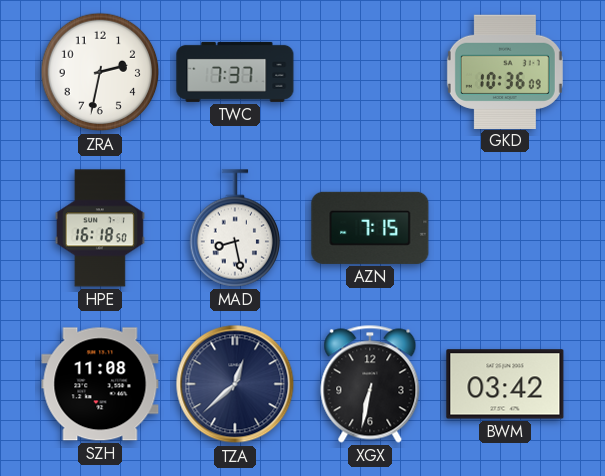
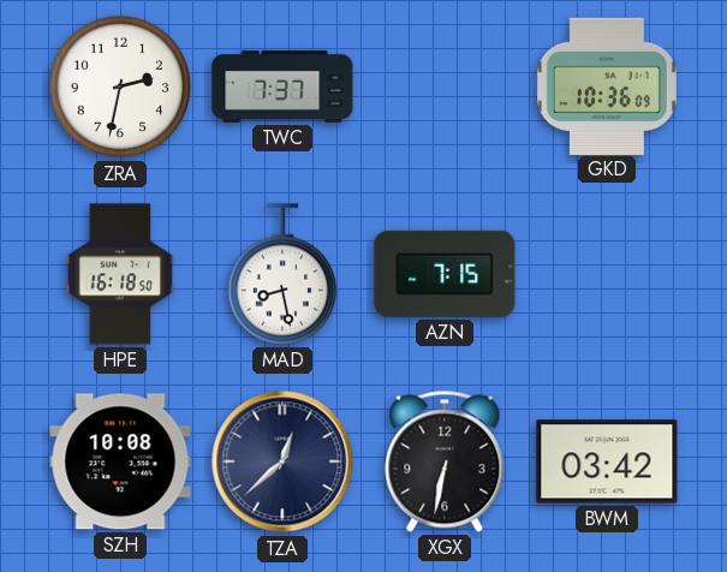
SZH: 11:08 -> 10:08
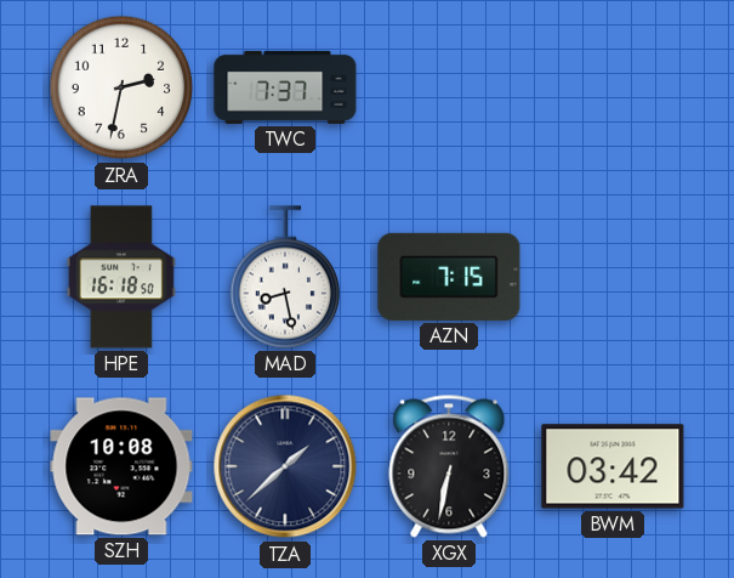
GKD: 10:36 -> none
TZA: 12:38 -> 1:38
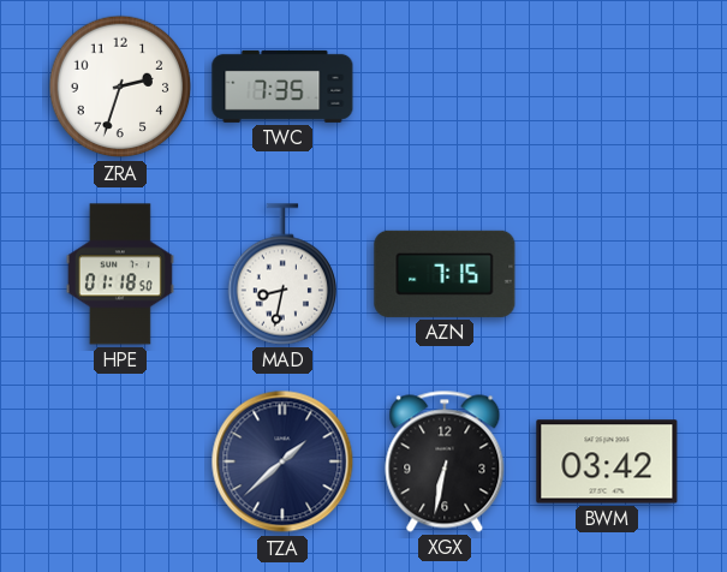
ZRA: 2:32 -> 2:33
TWC: 7:37 -> 7:35
HPE: 16:18 -> 01:18
MAD: 8:28 -> 8:32
SZH: 10:08 -> none
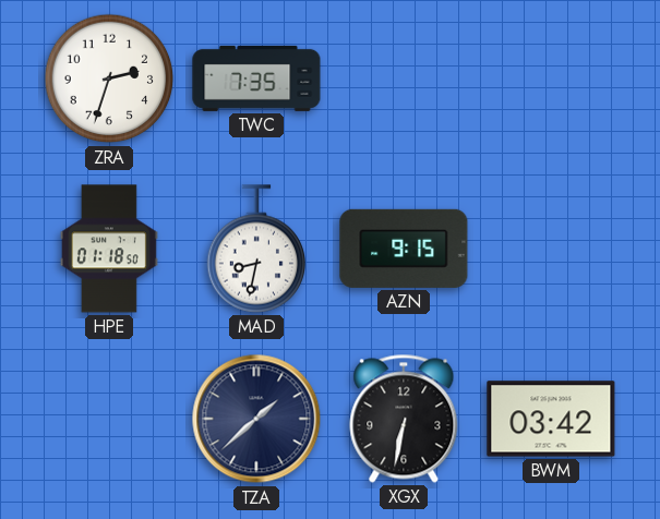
AZN: 7:15 -> 9:15
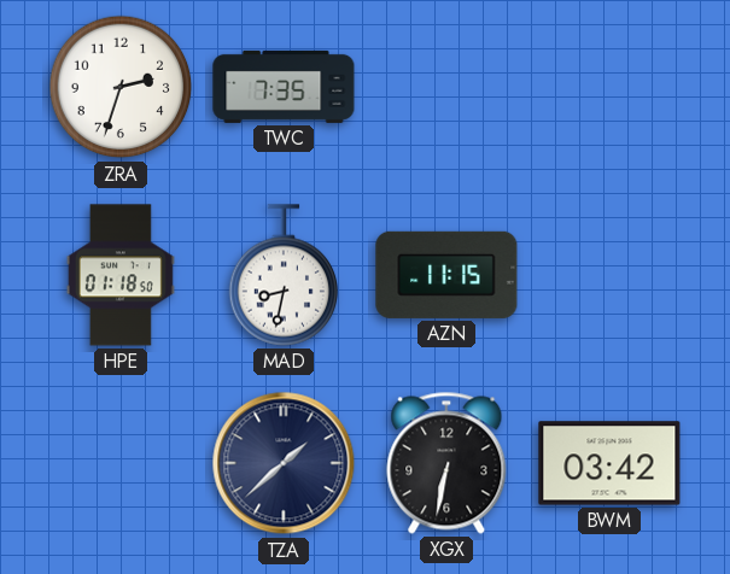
AZN: 9:15 -> 11:15
